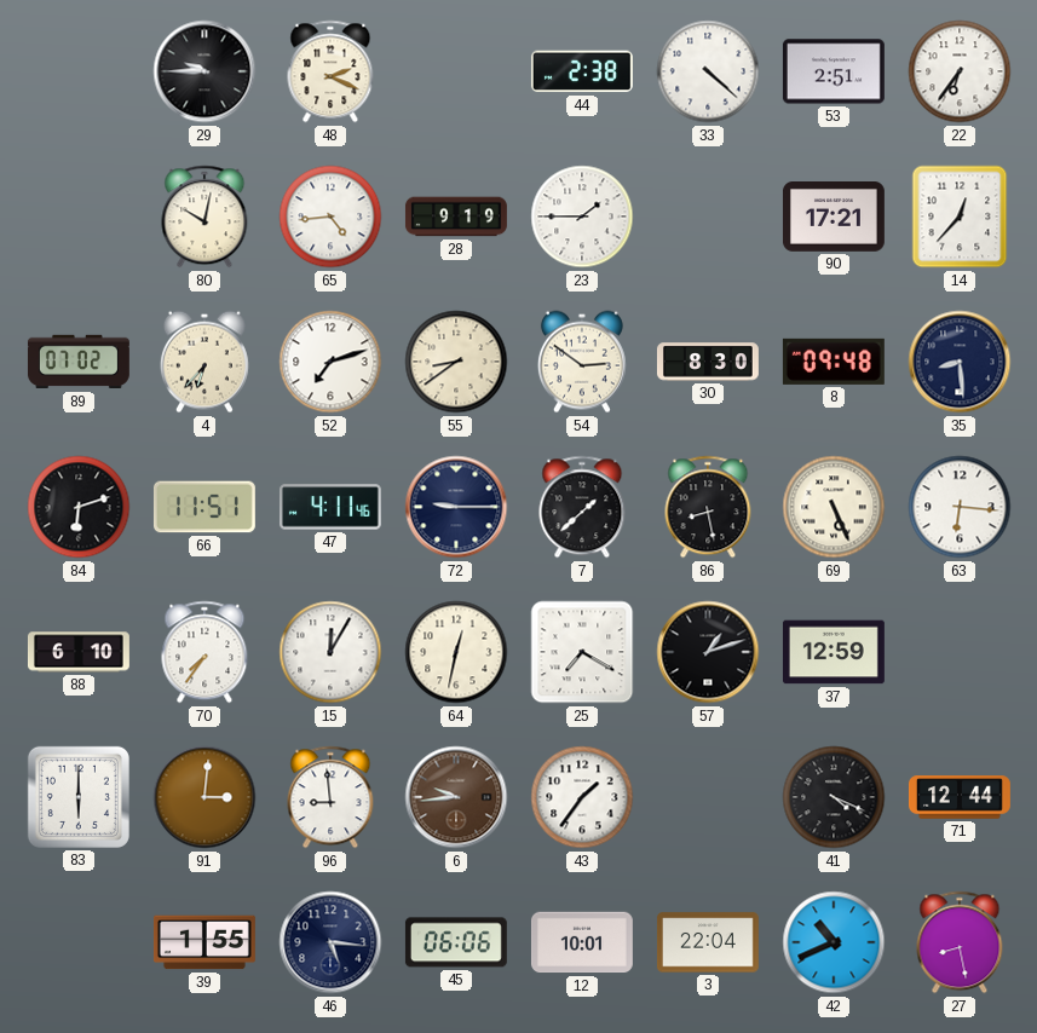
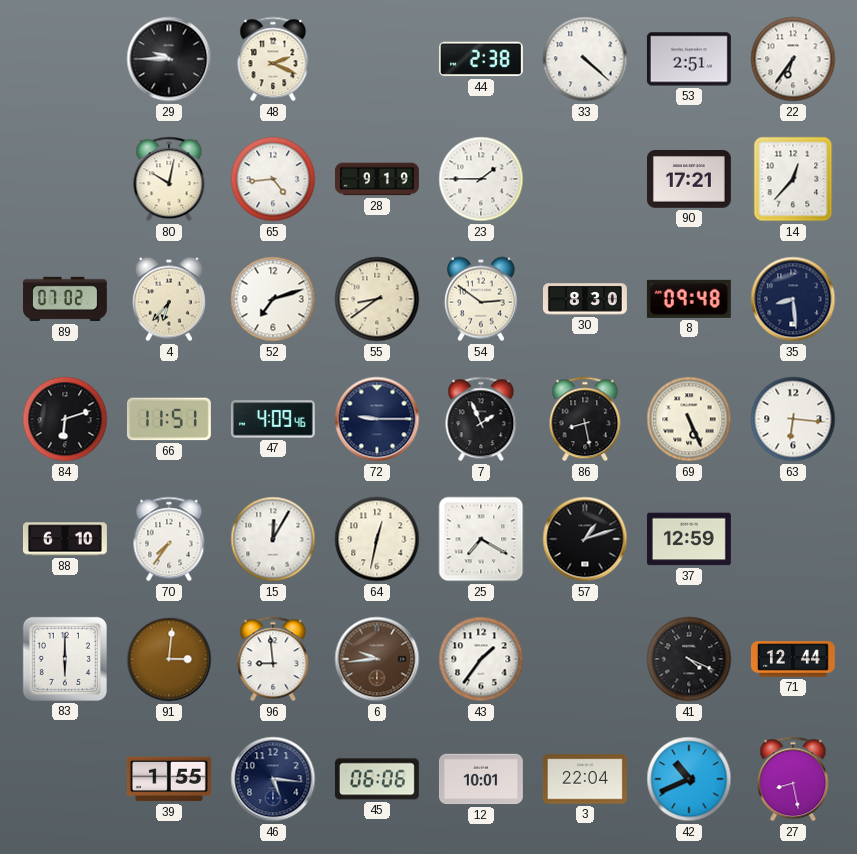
47: 4:11 -> 4:09
7: 1:38 -> 1:56
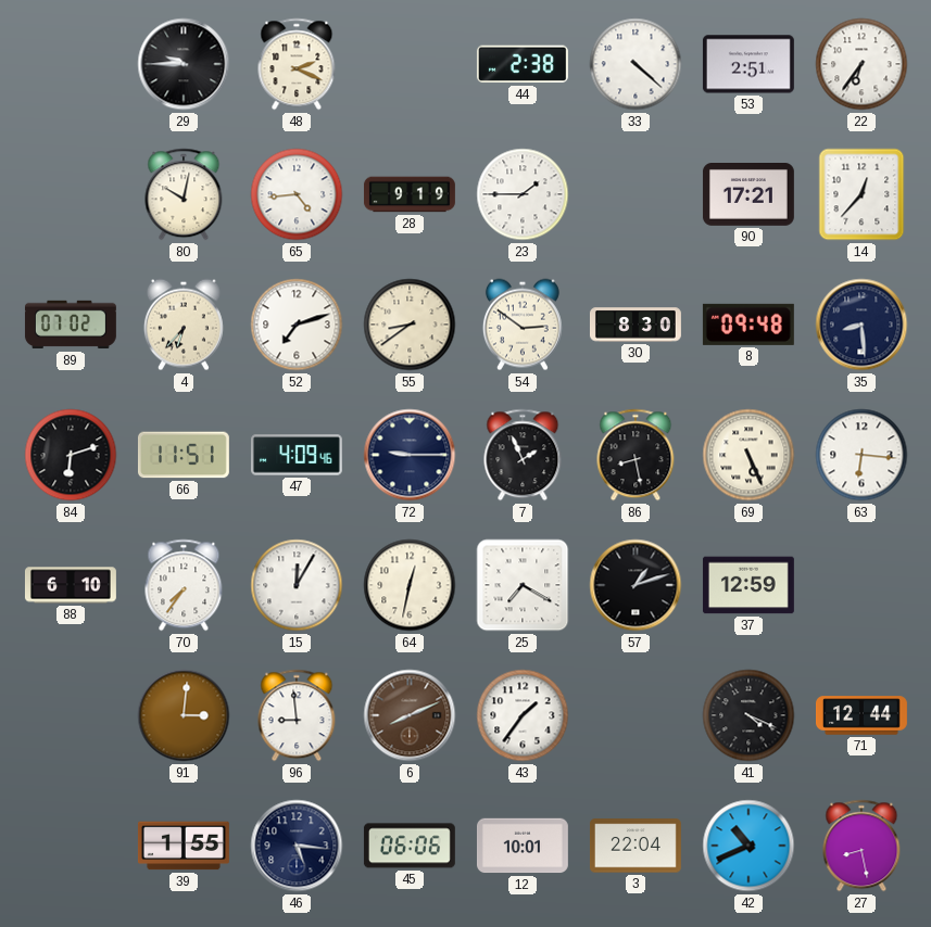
83: 6:00 -> none
6: 9:44 -> 8:11
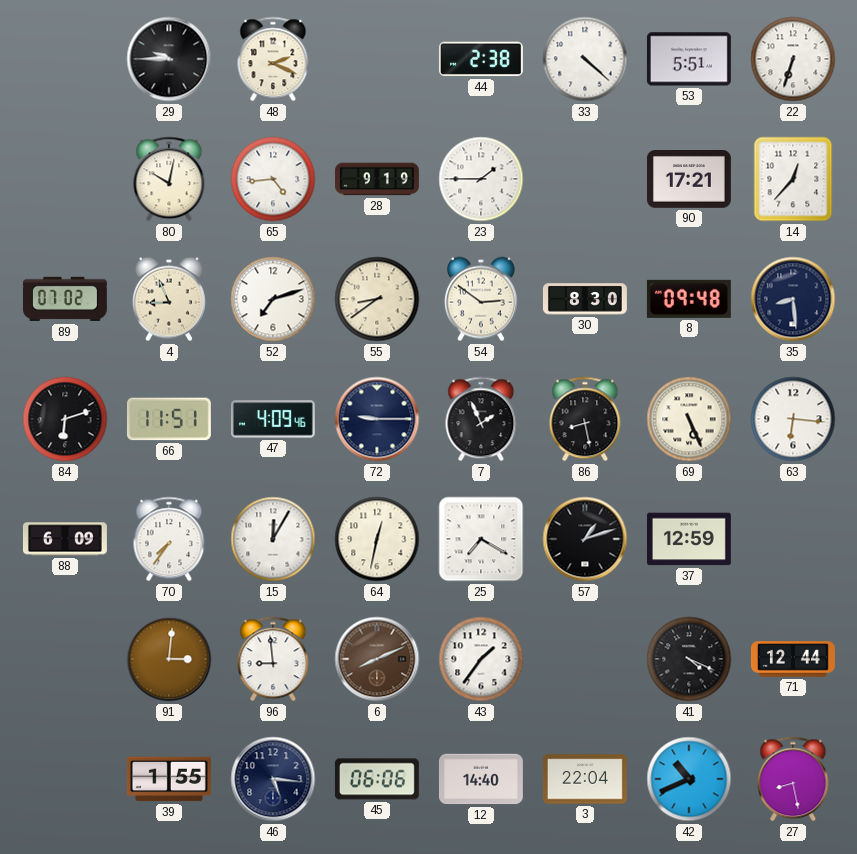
53: 2:51 -> 5:51
22: 6:36 -> 6:33
4: 6:37 -> 8:56
88: 6:10 -> 6:09
12: 10:01 -> 14:40
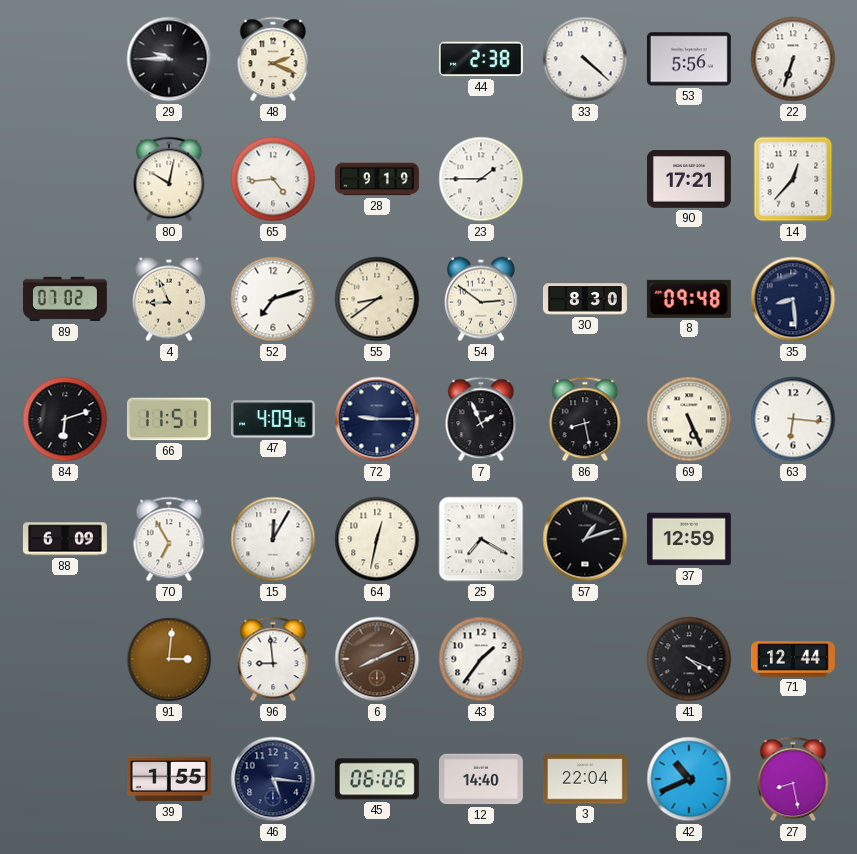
53: 5:51 -> 5:56
70: 7:36 -> 6:55
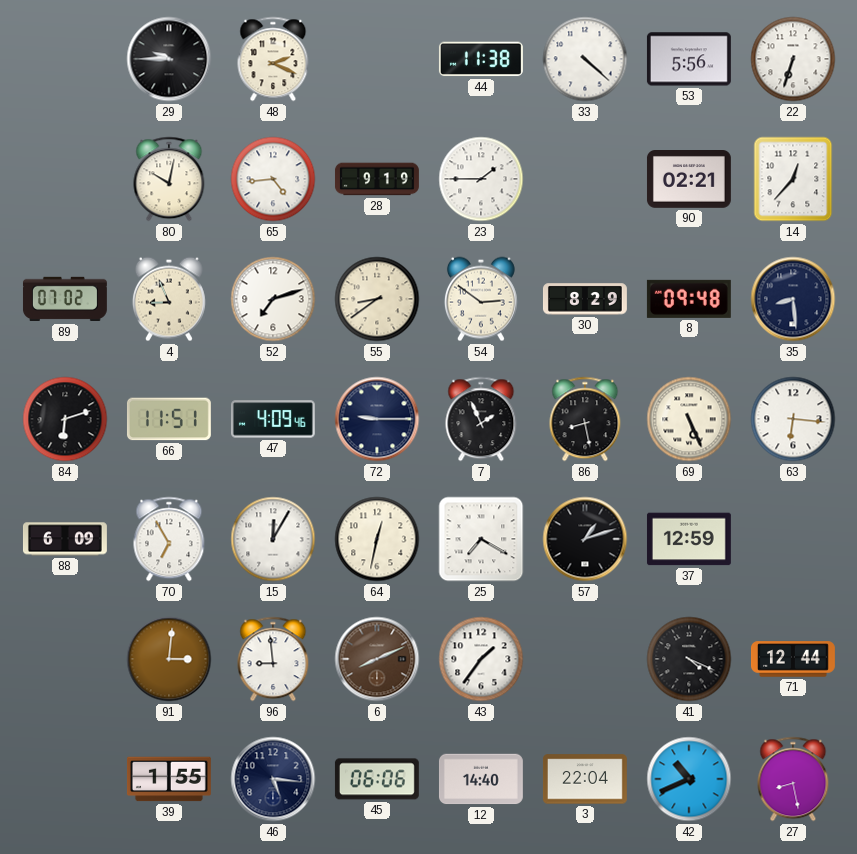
44: 2:38 -> 11:38
90: 17:21 -> 02:21
30: 8:30 -> 8:29
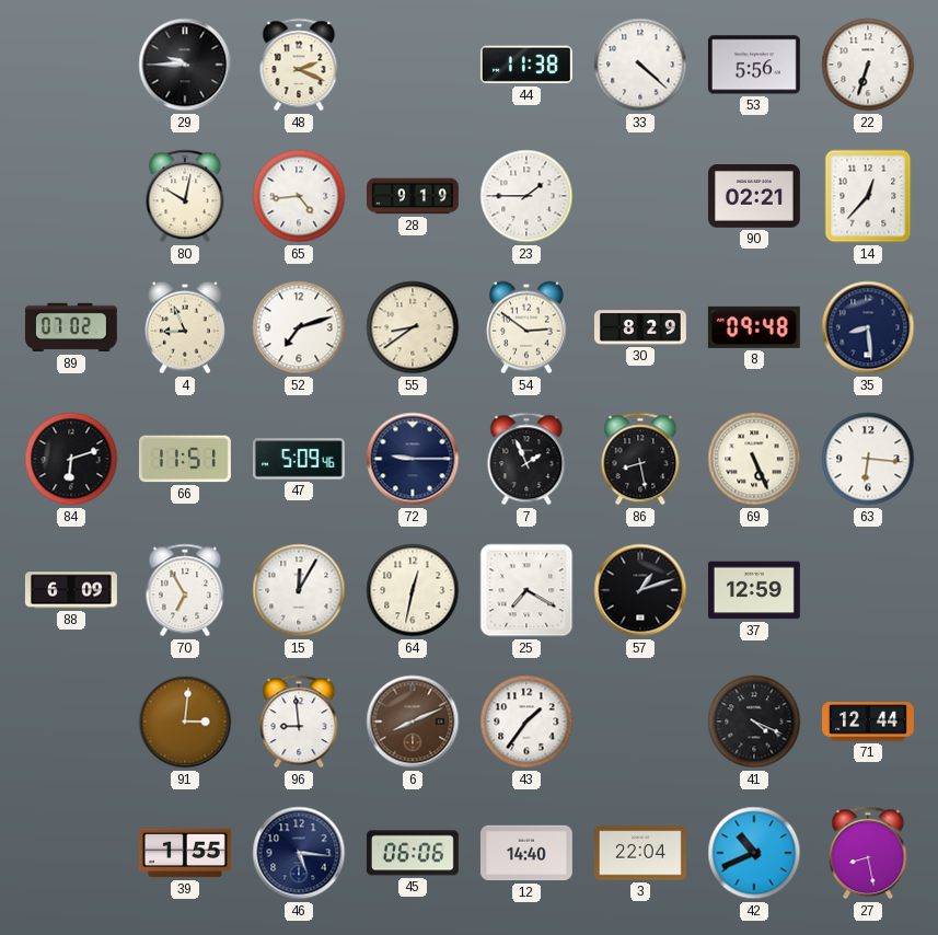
47: 4:09 -> 5:09
